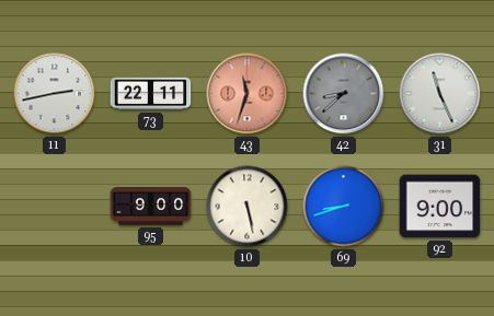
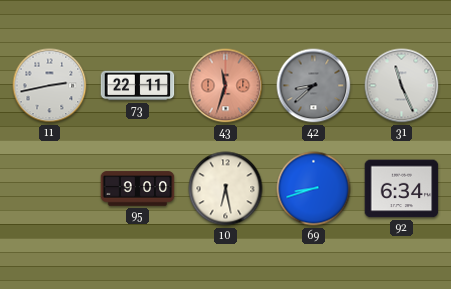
10: 5:28 -> 6:28
92: 9:00 -> 6:34
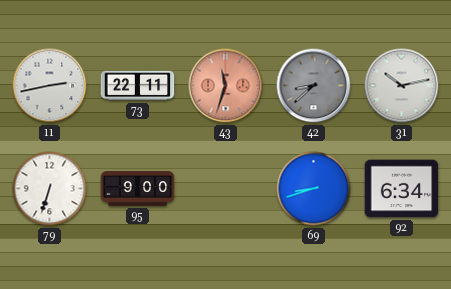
31: 11:26 -> 10:13
79: none -> 6:33
10: 6:28 -> none
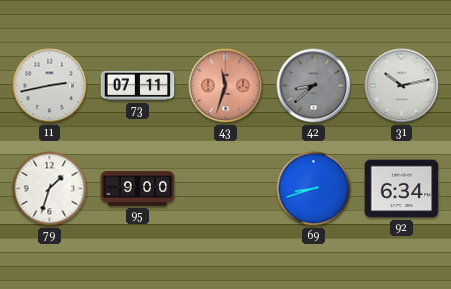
73: 22:11 -> 07:11
79: 6:33 -> 1:33
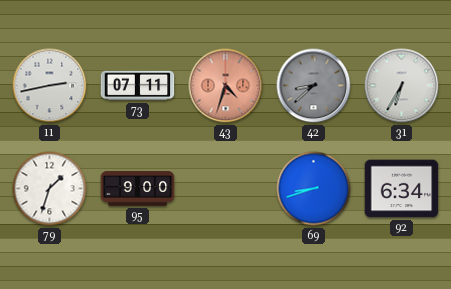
43: 11:33 -> 4:33
31: 10:13 -> 6:35
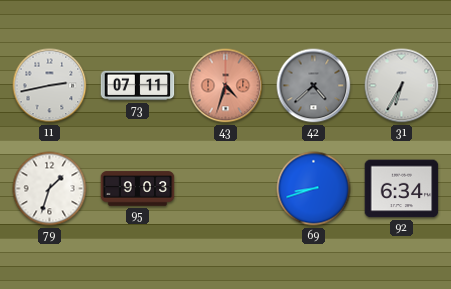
42: 8:38 -> 4:38
95: 9:00 -> 9:03
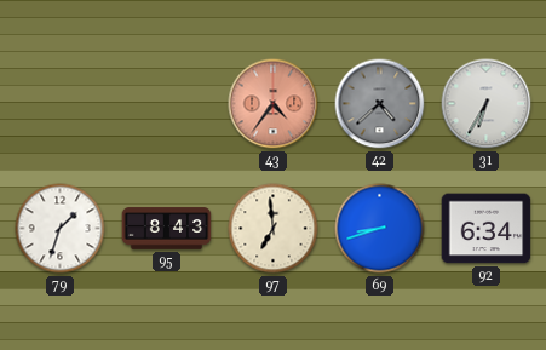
11: 2:43 -> none
73: 07:11 -> none
43: 4:33 -> 4:36
95: 9:03 -> 8:43
97: none -> 6:59
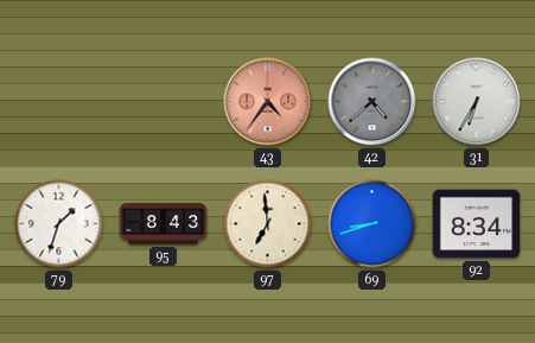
92: 6:34 -> 8:34
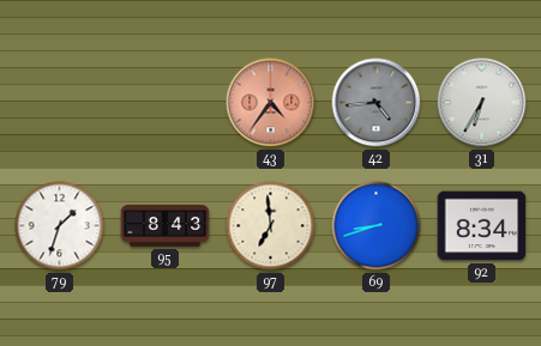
42: 4:38 -> 4:44
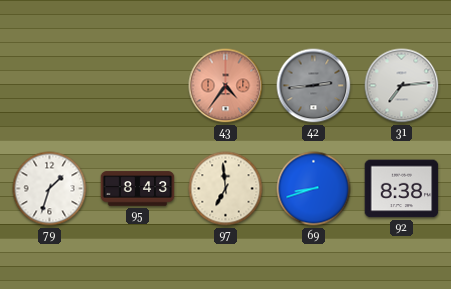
42: 4:44 -> 2:44
31: 6:35 -> 7:14
92: 8:34 -> 8:38
